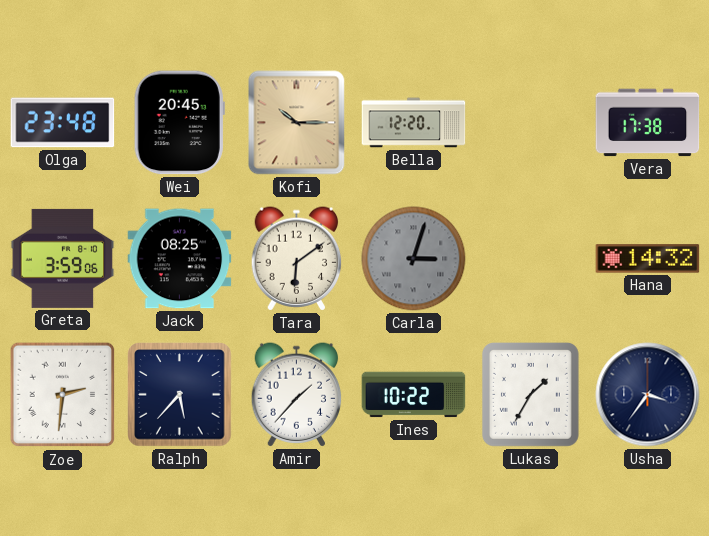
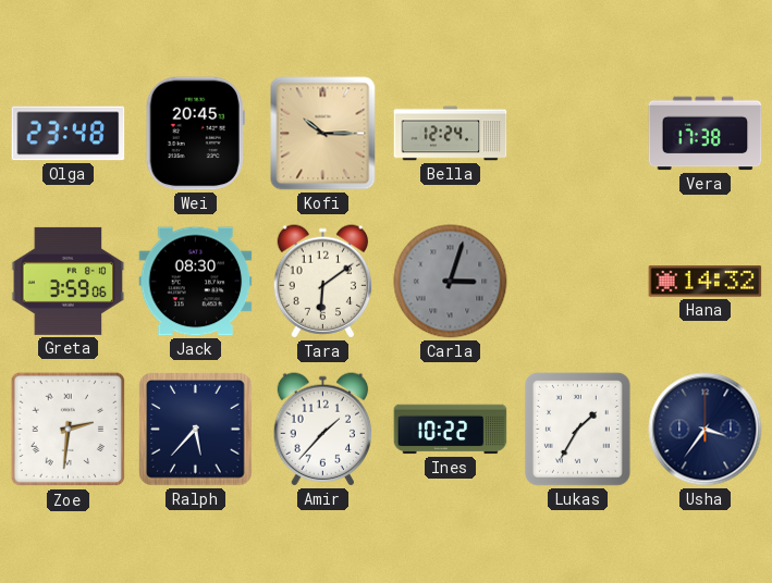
Bella: 12:20 -> 12:24
Jack: 08:25 -> 08:30
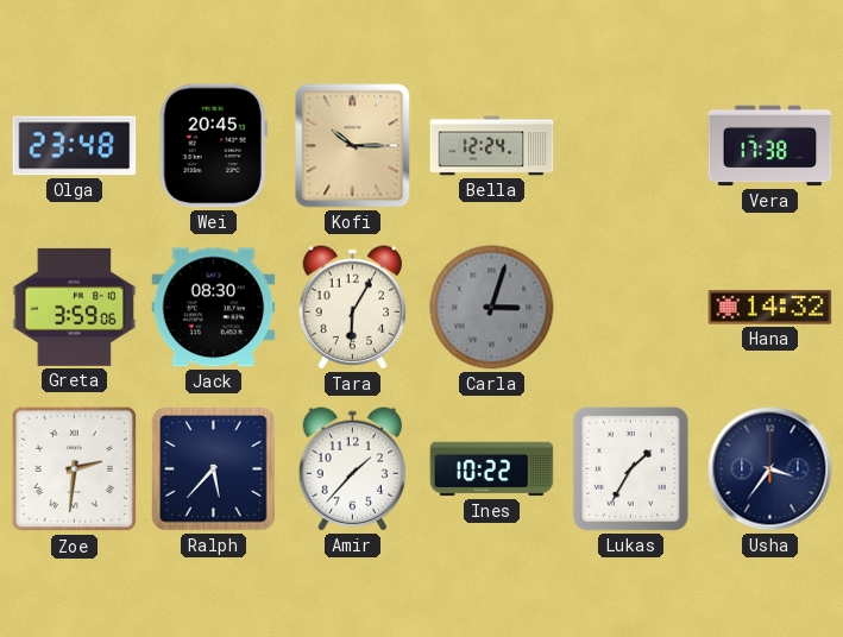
Tara: 6:09 -> 6:05
